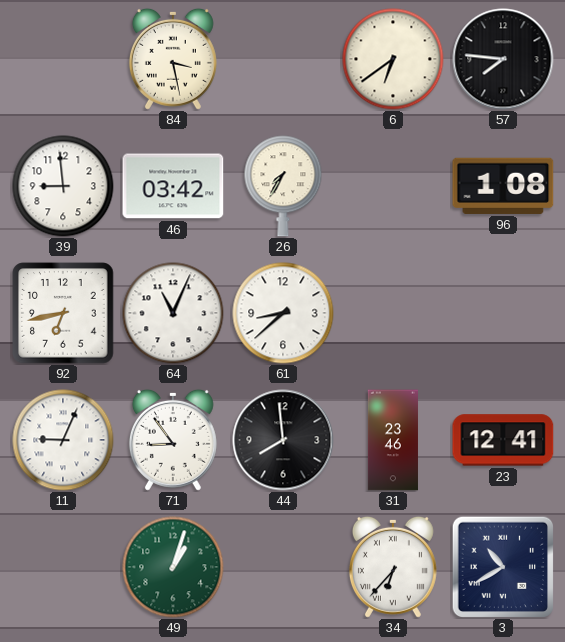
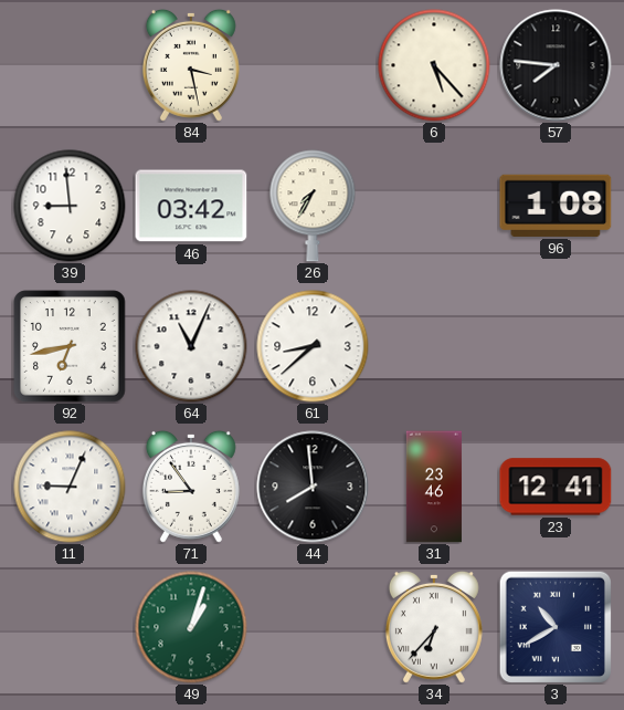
6: 6:39 -> 5:23
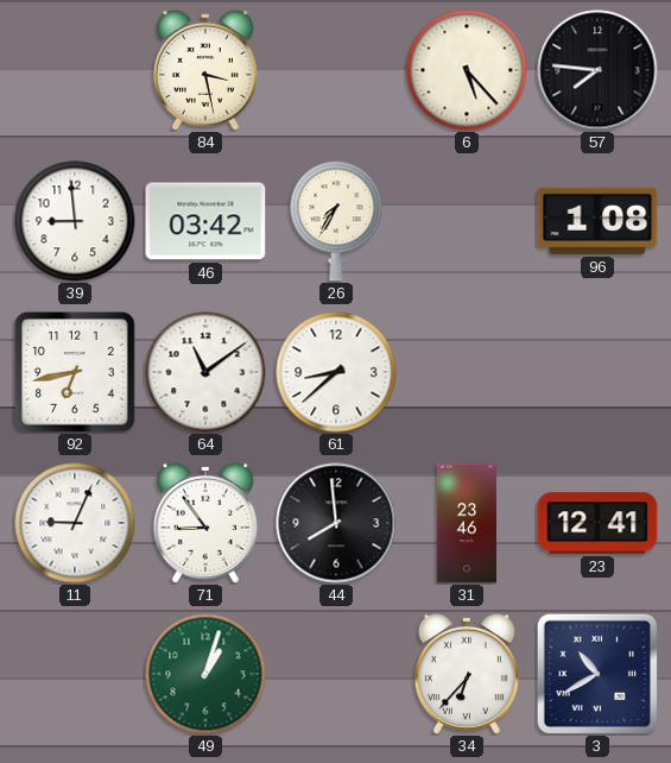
64: 11:04 -> 11:09
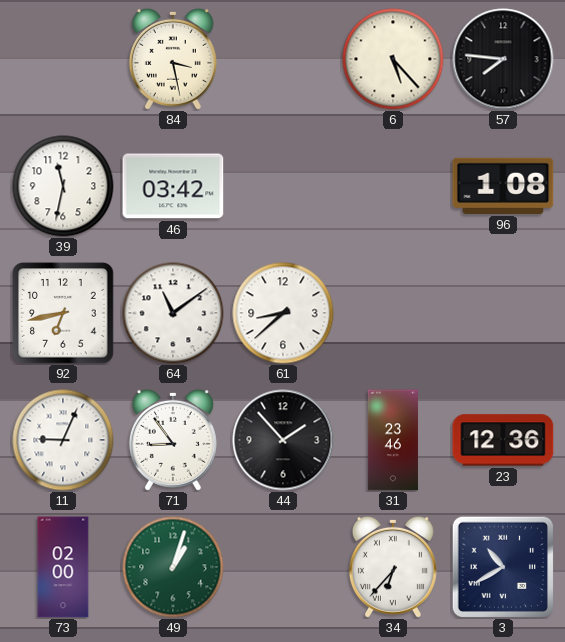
39: 8:59 -> 11:32
26: 7:35 -> none
44: 7:59 -> 1:53
23: 12:41 -> 12:36
73: none -> 02:00
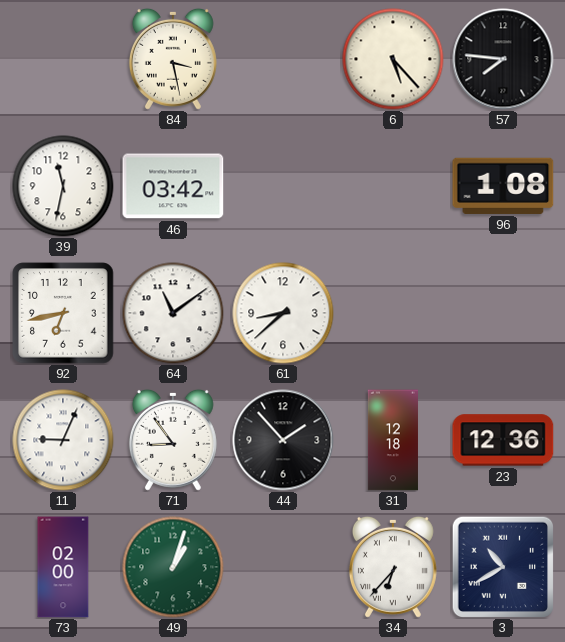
31: 23:46 -> 12:18
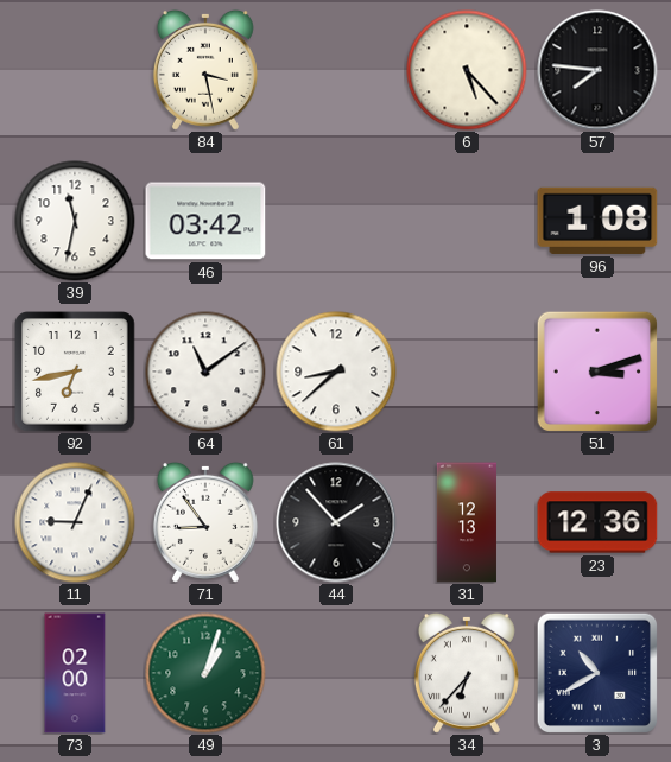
51: none -> 3:12
31: 12:18 -> 12:13
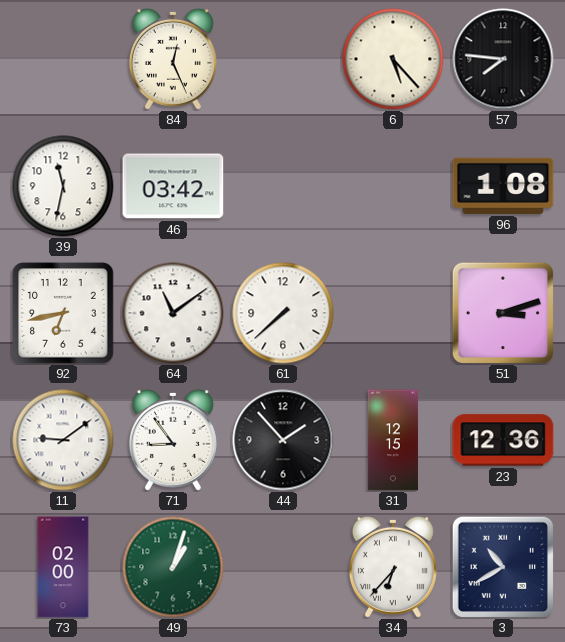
84: 3:28 -> 12:26
61: 8:38 -> 7:38
11: 9:04 -> 9:09
31: 12:13 -> 12:15
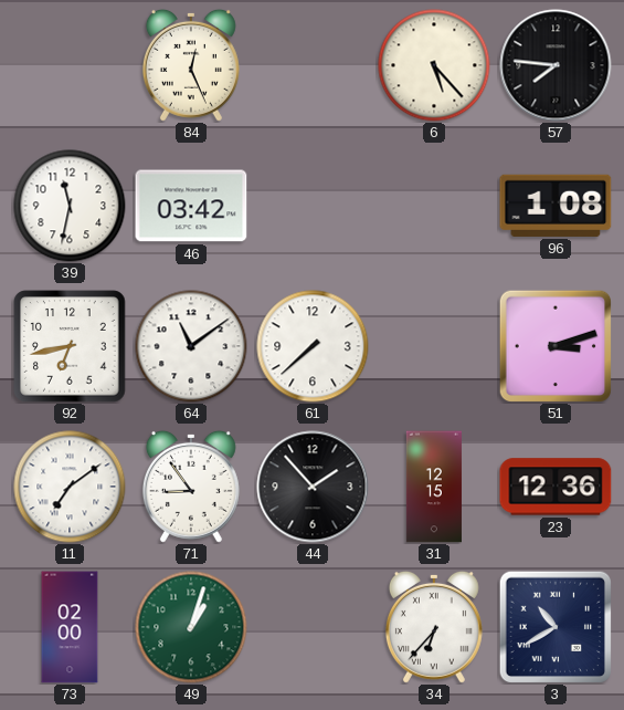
11: 9:09 -> 7:09
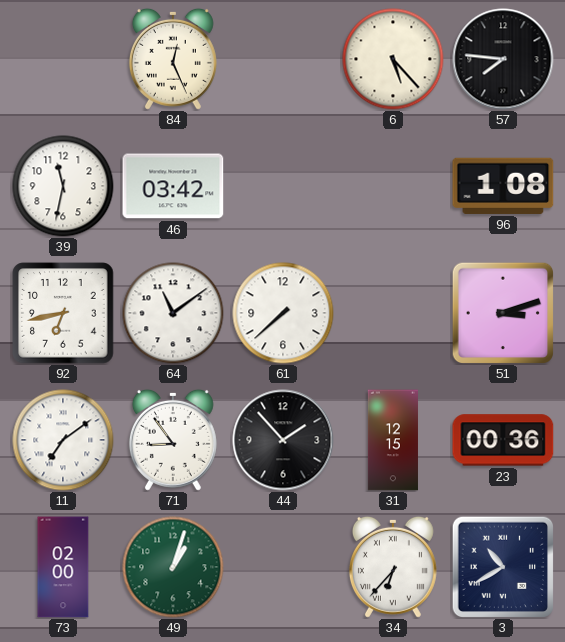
23: 12:36 -> 00:36
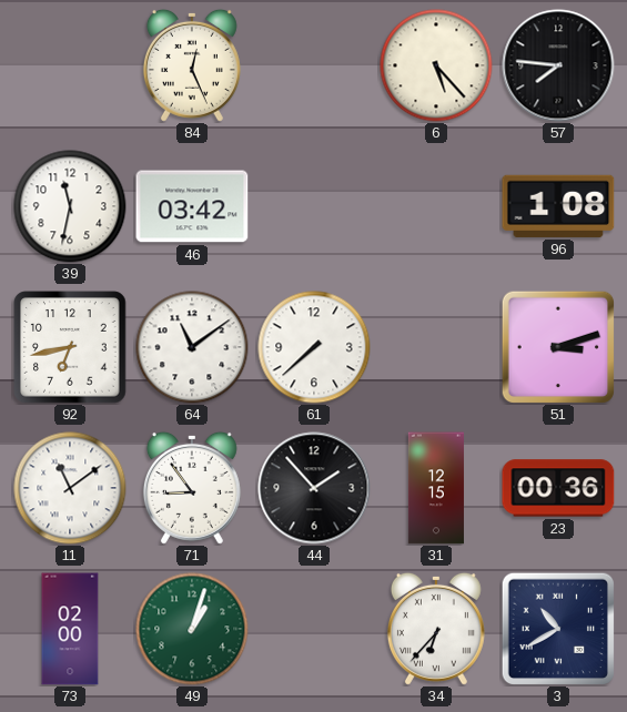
11: 7:09 -> 11:09
